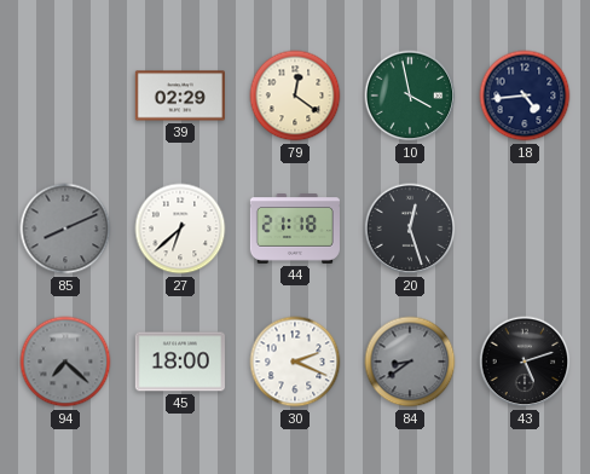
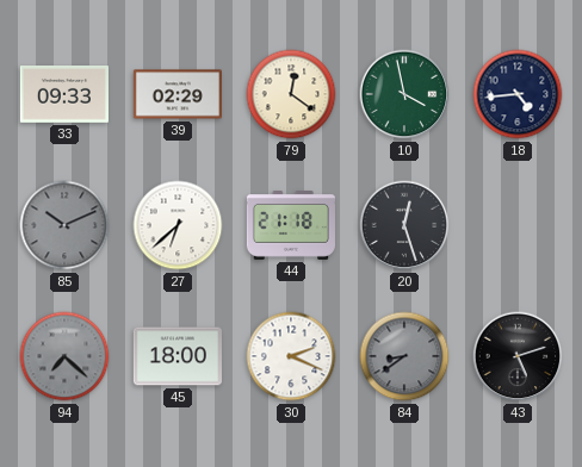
33: none -> 09:33
85: 8:11 -> 10:11
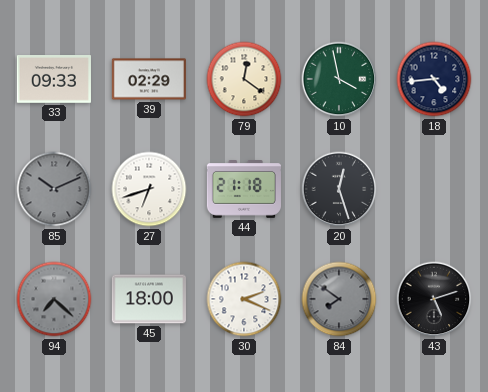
27: 6:38 -> 6:42
84: 8:39 -> 7:51
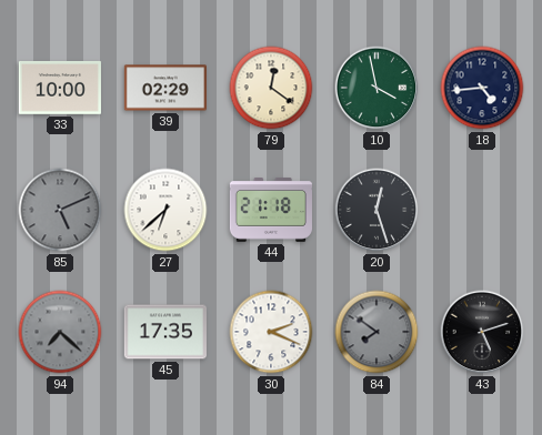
33: 09:33 -> 10:00
85: 10:11 -> 5:11
27: 6:42 -> 6:38
45: 18:00 -> 17:35
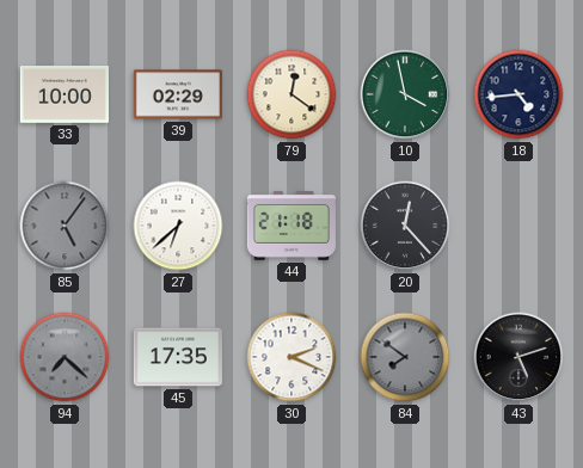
85: 5:11 -> 5:06
20: 12:27 -> 12:23
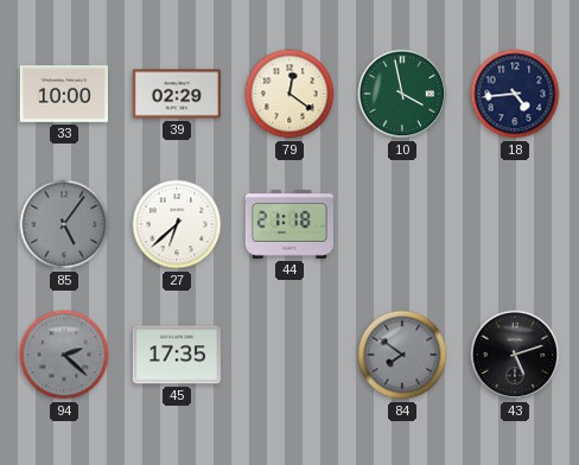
20: 12:23 -> none
94: 7:22 -> 2:22
30: 2:19 -> none
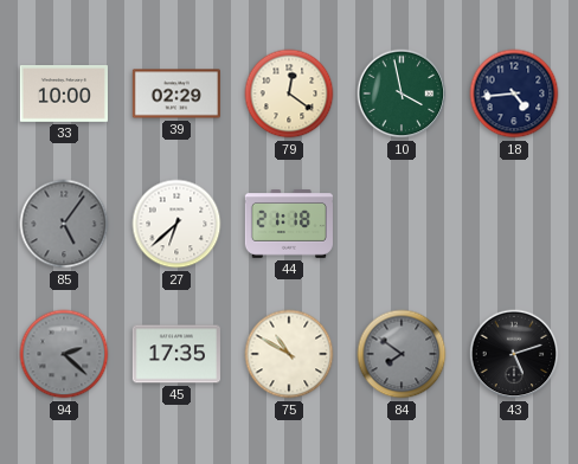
75: none -> 10:50
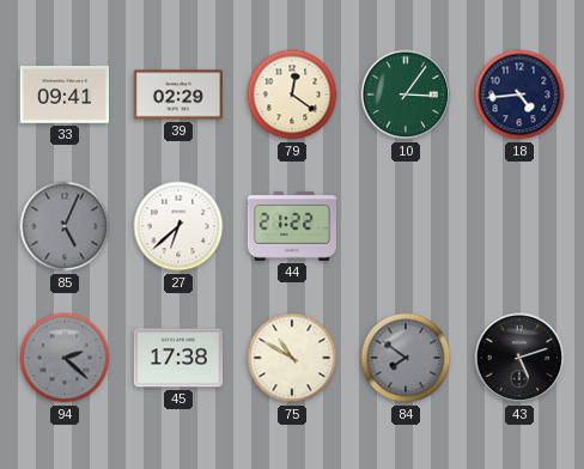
33: 10:00 -> 09:41
10: 3:58 -> 3:06
85: 5:06 -> 5:04
44: 21:18 -> 21:22
45: 17:35 -> 17:38
